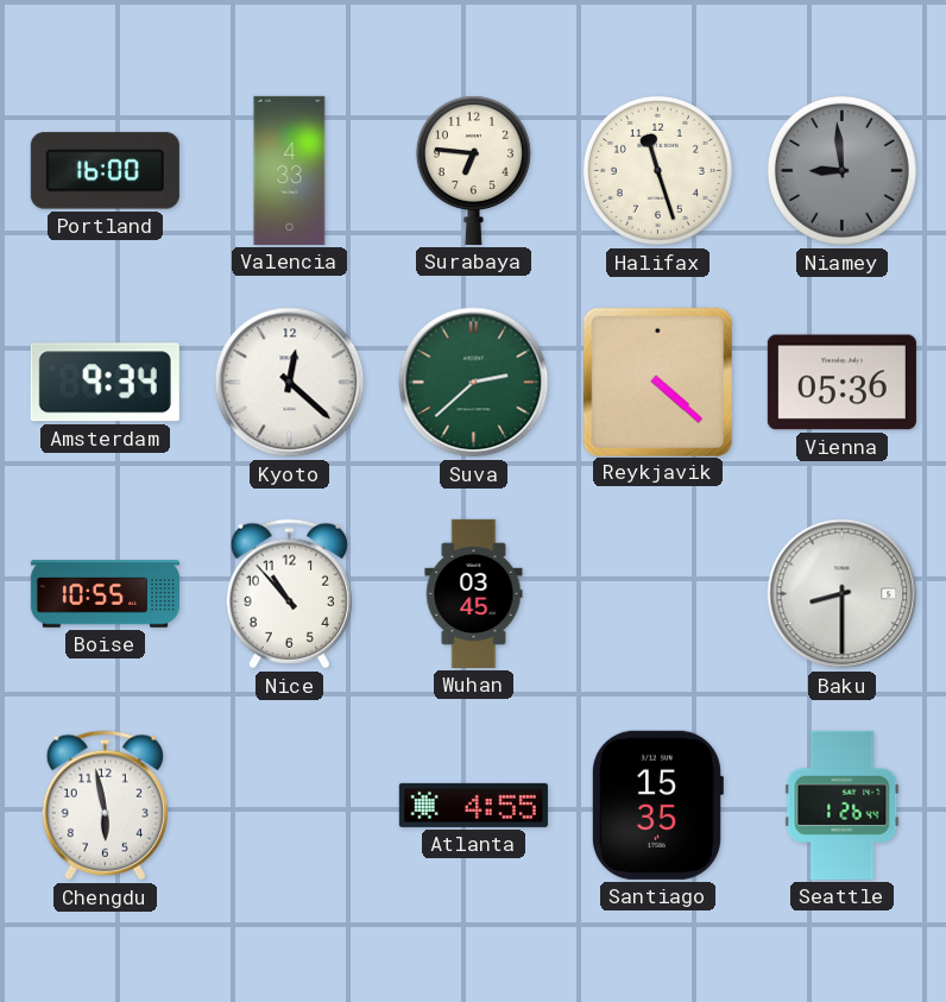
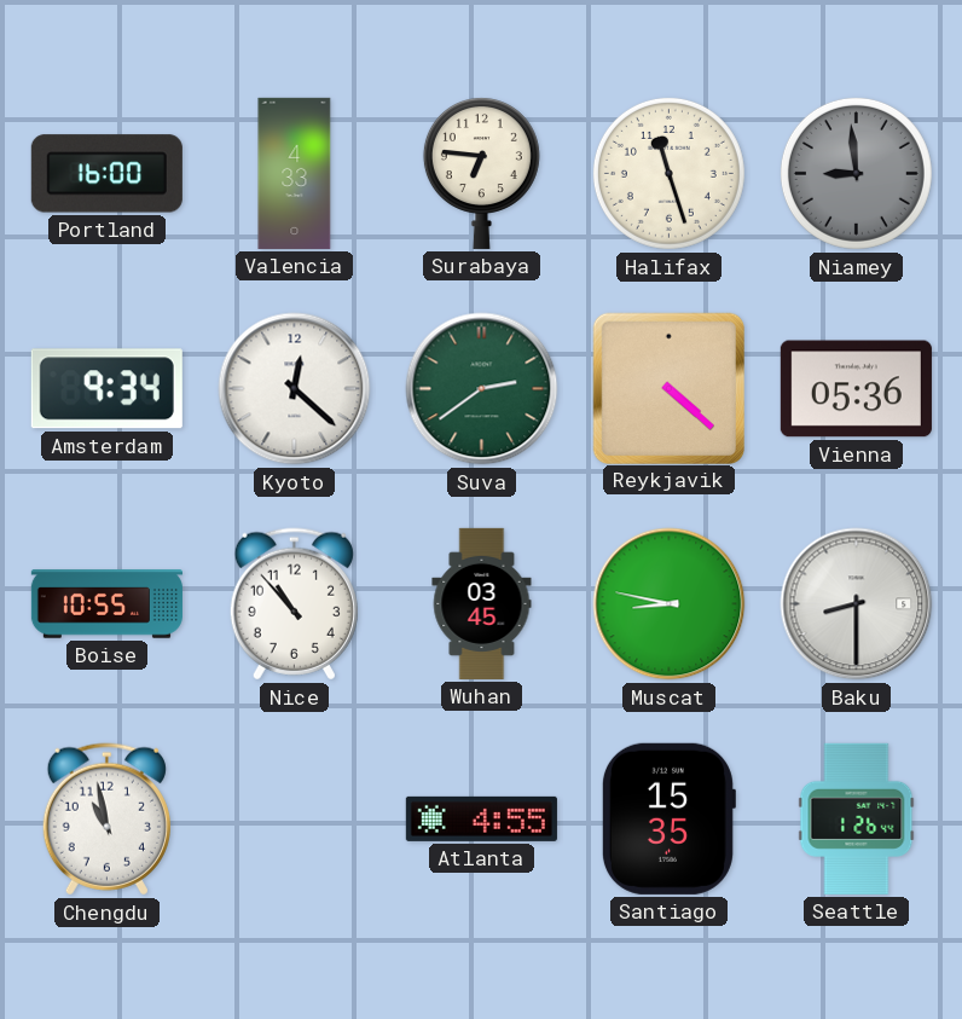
Suva: 2:38 -> 2:39
Muscat: none -> 8:47
Chengdu: 5:58 -> 10:58
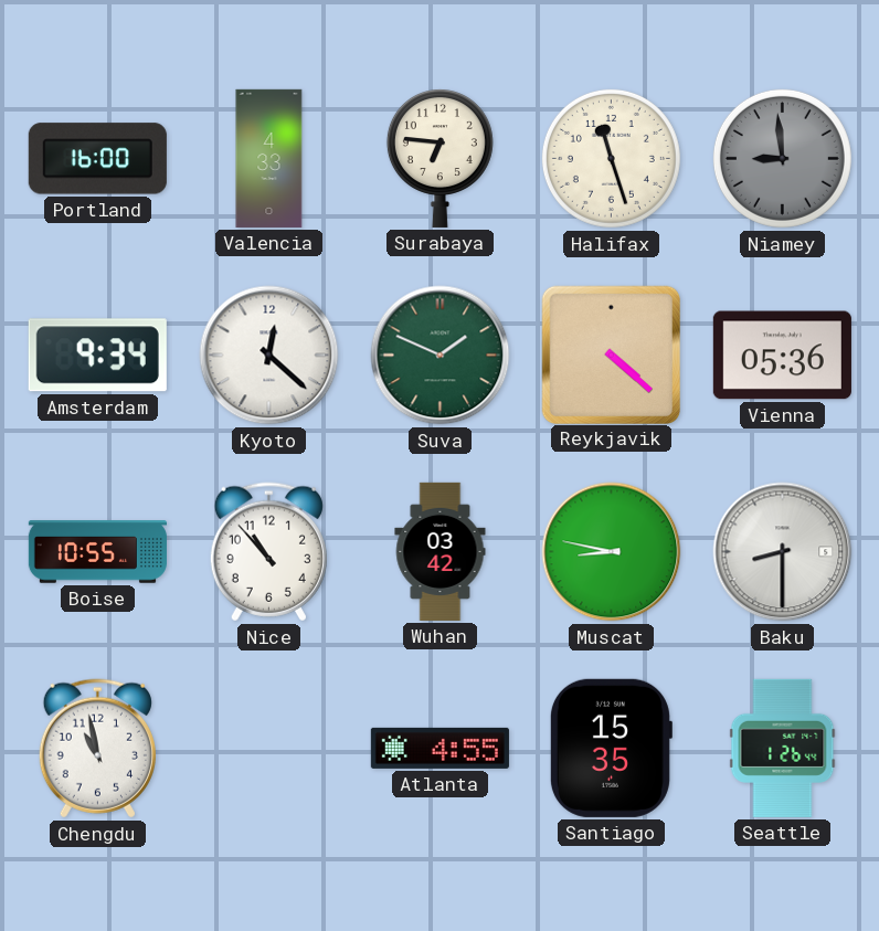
Suva: 2:39 -> 1:49
Wuhan: 03:45 -> 03:42
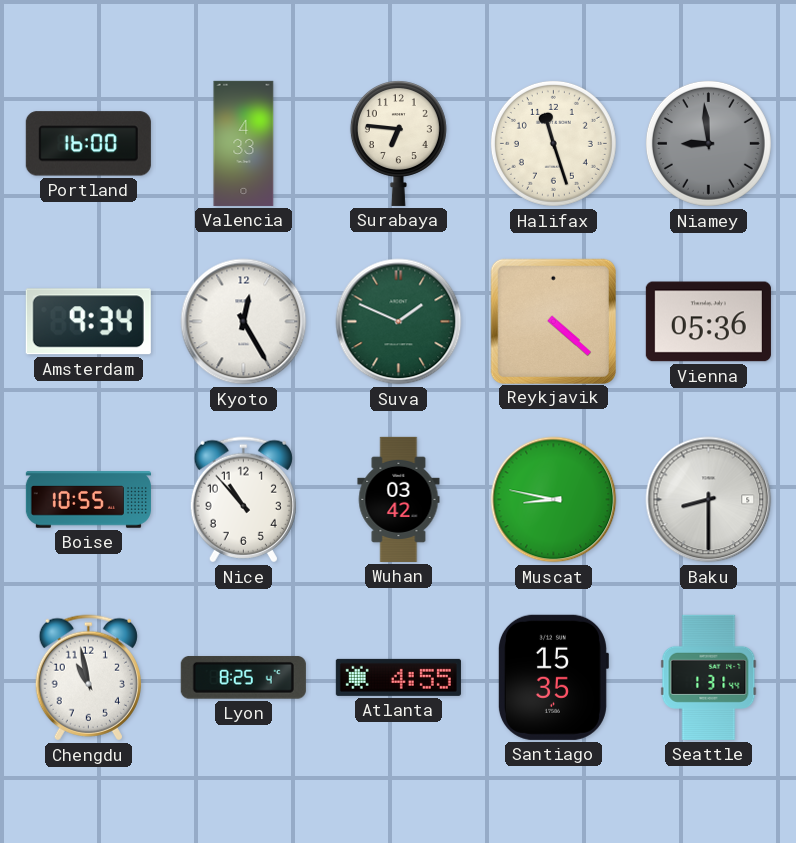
Kyoto: 12:22 -> 12:25
Lyon: none -> 8:25
Seattle: 1:26 -> 1:31
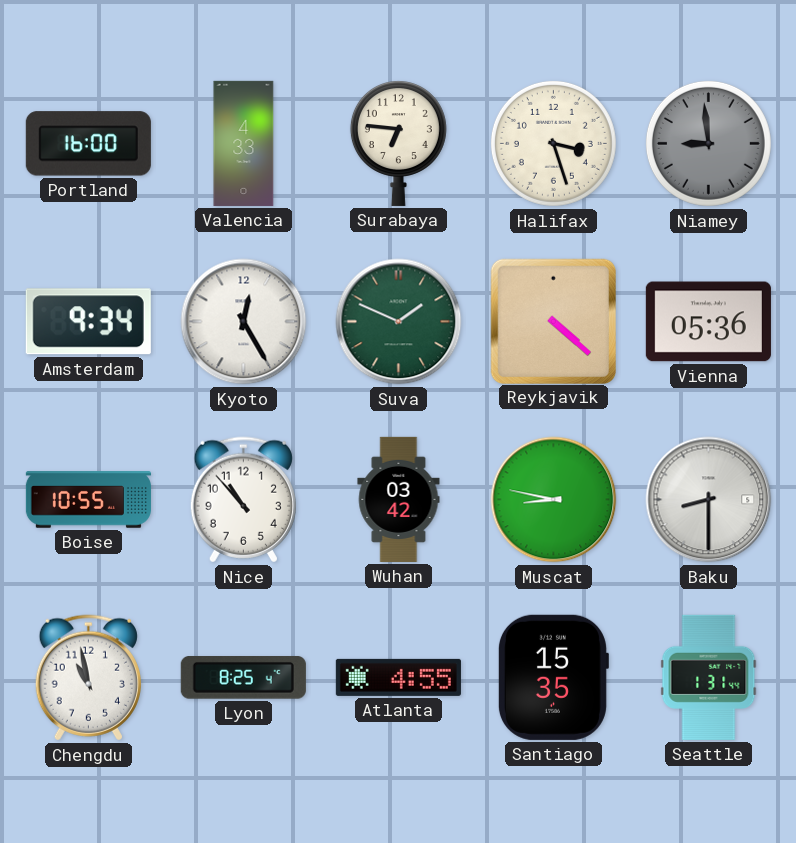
Halifax: 11:27 -> 3:27
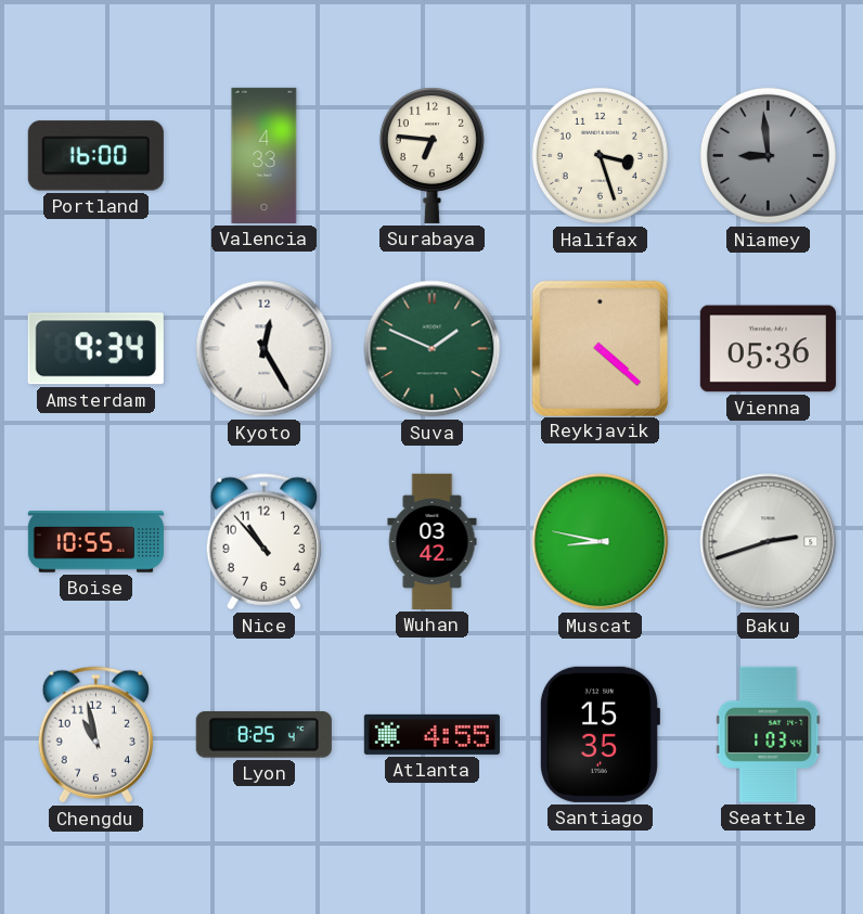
Baku: 8:30 -> 2:42
Seattle: 1:31 -> 1:03
